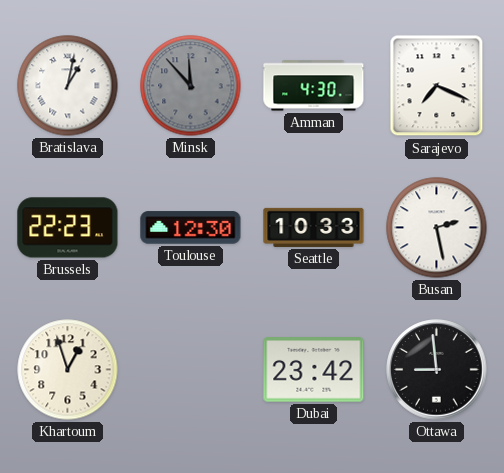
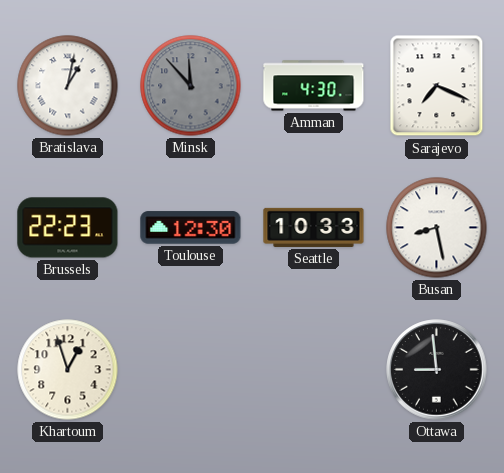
Busan: 2:28 -> 8:28
Dubai: 23:42 -> none
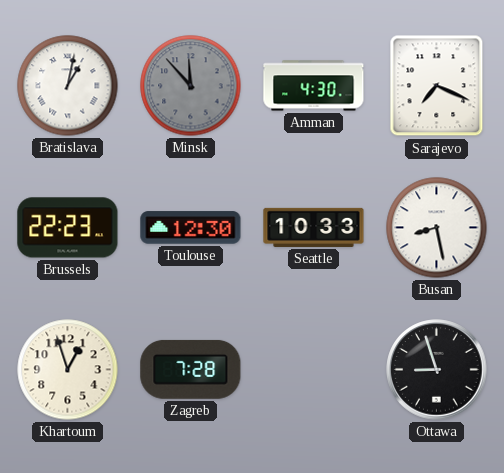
Zagreb: none -> 7:28
Ottawa: 8:59 -> 8:57
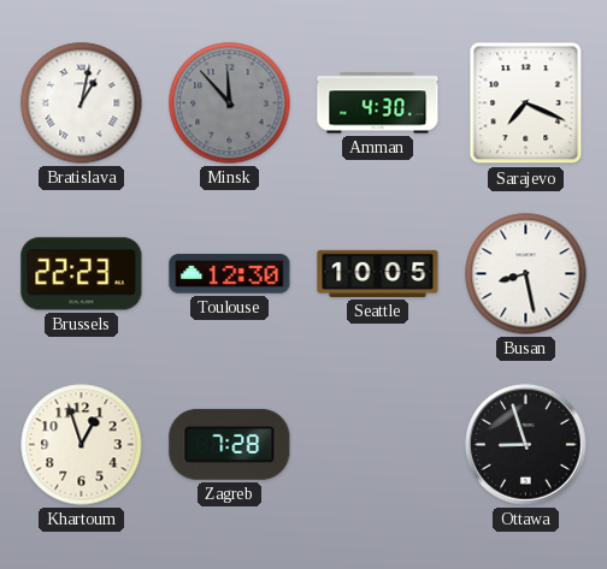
Seattle: 10:33 -> 10:05
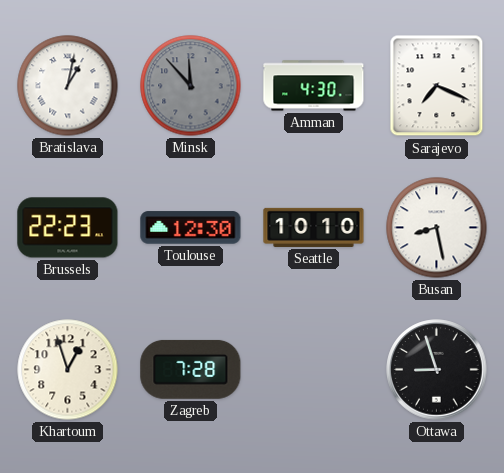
Seattle: 10:05 -> 10:10
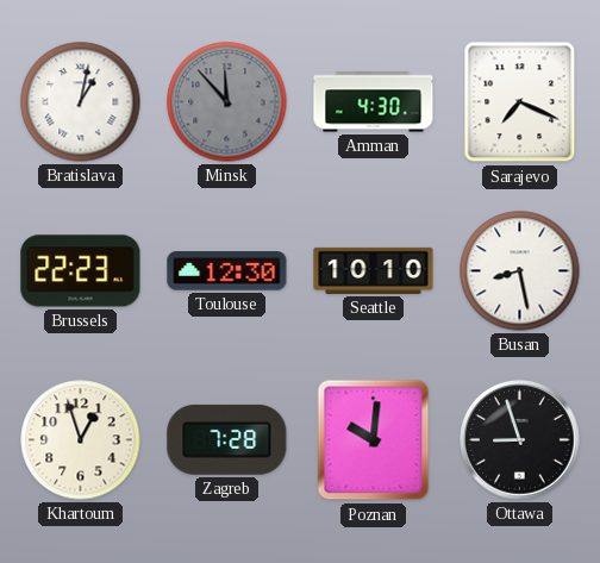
Poznan: none -> 10:01
